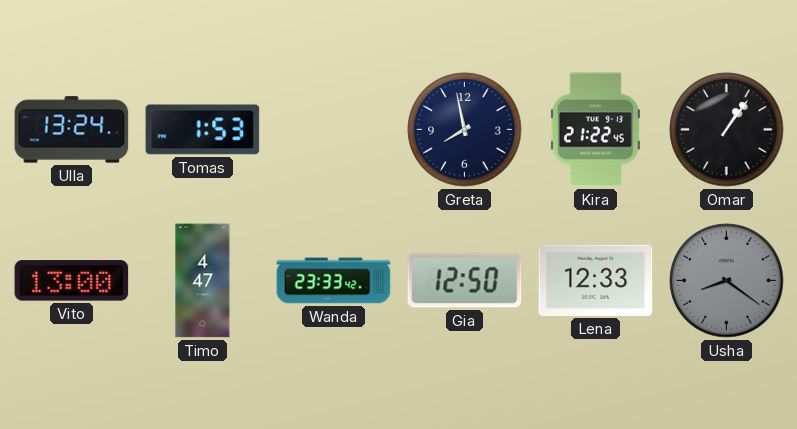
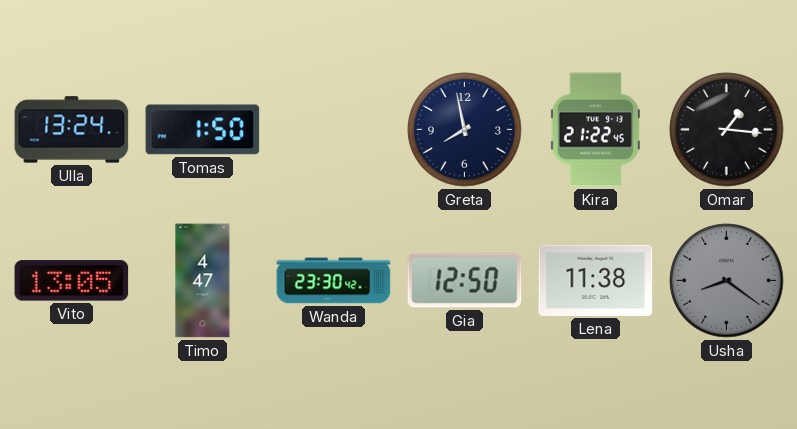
Tomas: 1:53 -> 1:50
Omar: 1:06 -> 1:16
Vito: 13:00 -> 13:05
Wanda: 23:33 -> 23:30
Lena: 12:33 -> 11:38
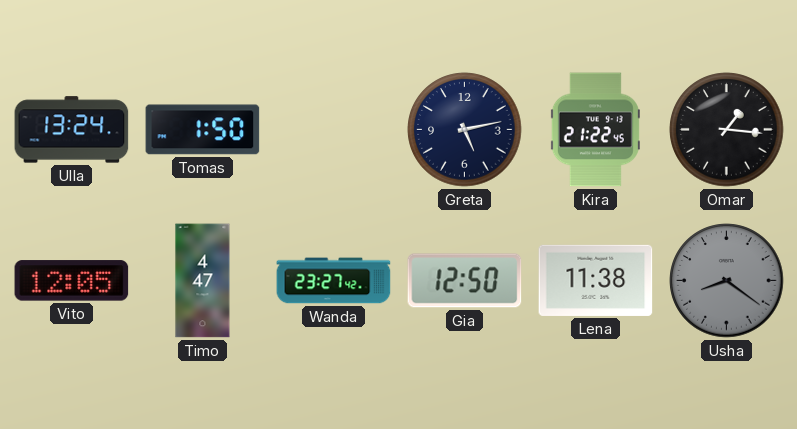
Greta: 7:58 -> 5:13
Vito: 13:05 -> 12:05
Wanda: 23:30 -> 23:27
